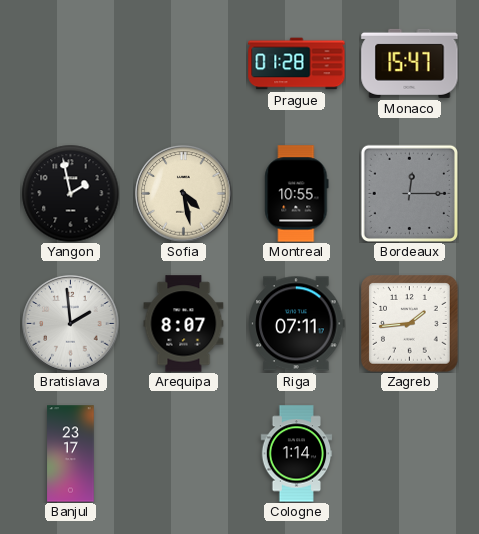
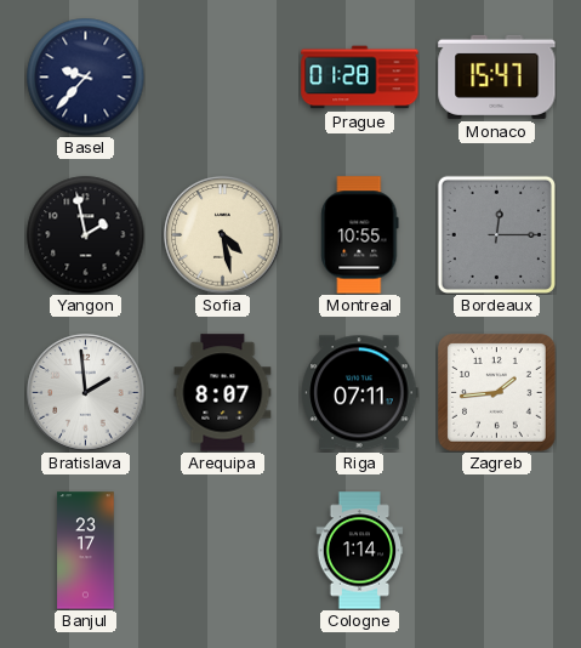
Basel: none -> 9:37
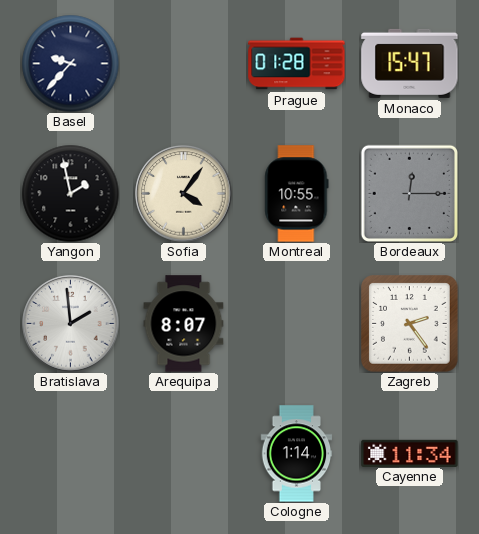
Sofia: 4:28 -> 4:06
Riga: 07:11 -> none
Zagreb: 1:44 -> 2:24
Banjul: 23:17 -> none
Cayenne: none -> 11:34
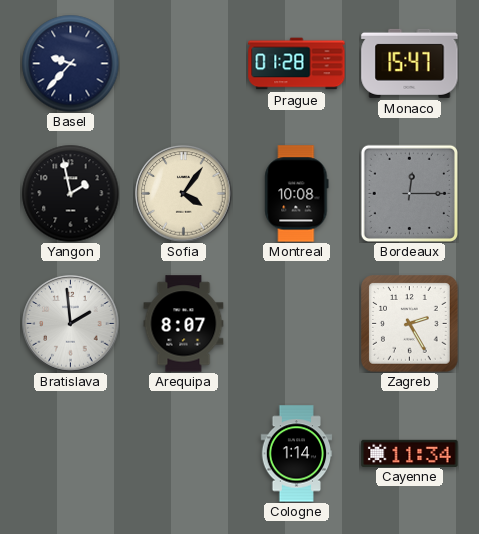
Montreal: 10:55 -> 10:08
Zagreb: 2:24 -> 2:25
